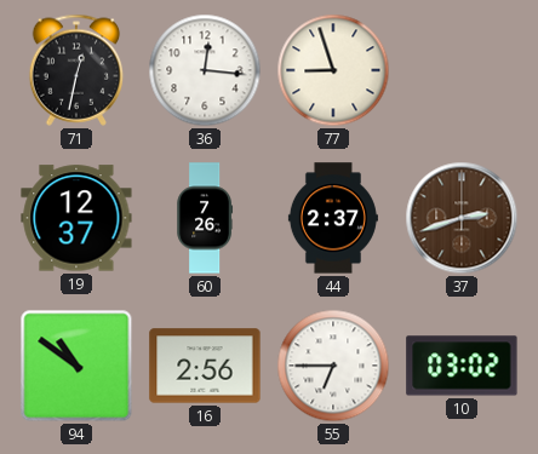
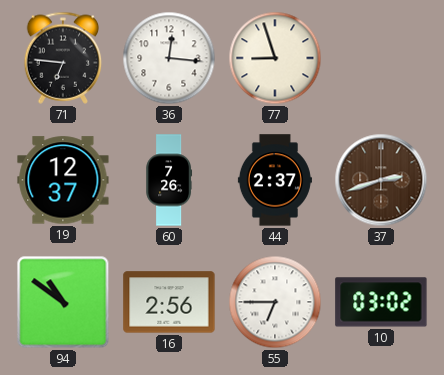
71: 12:32 -> 6:46
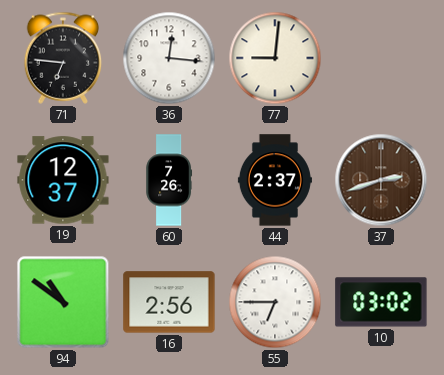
77: 8:57 -> 9:01
